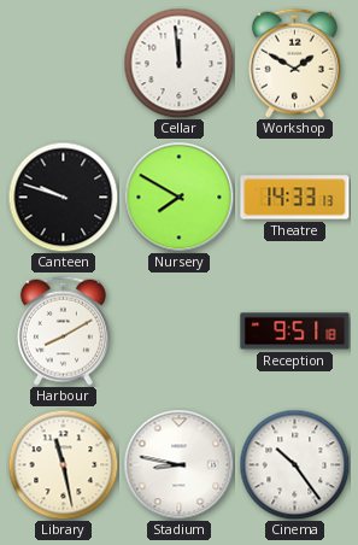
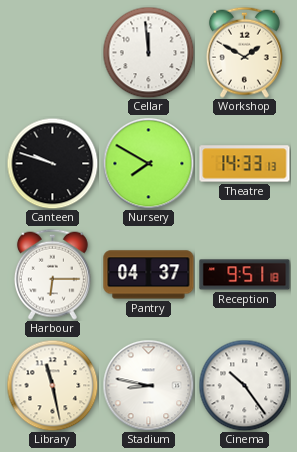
Harbour: 8:10 -> 6:15
Pantry: none -> 04:37
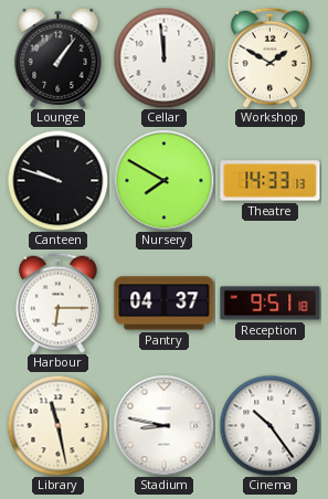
Lounge: none -> 1:06
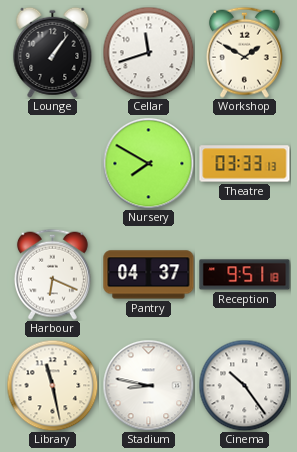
Cellar: 11:59 -> 11:42
Canteen: 9:48 -> none
Theatre: 14:33 -> 03:33
Harbour: 6:15 -> 6:19
